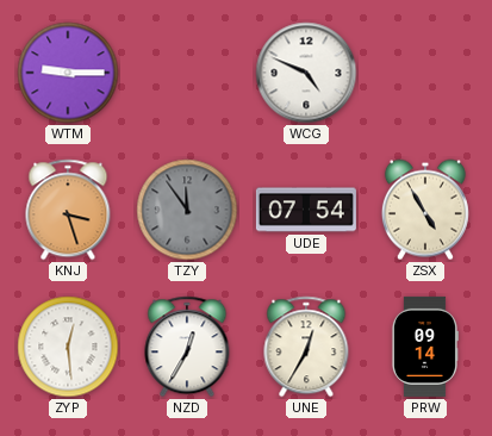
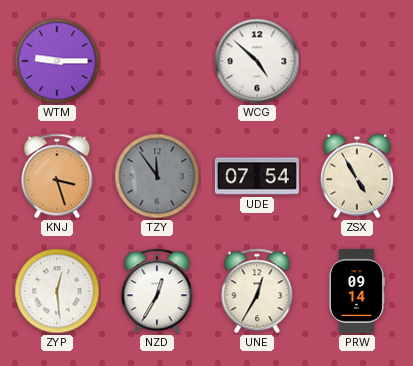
WCG: 4:49 -> 4:52
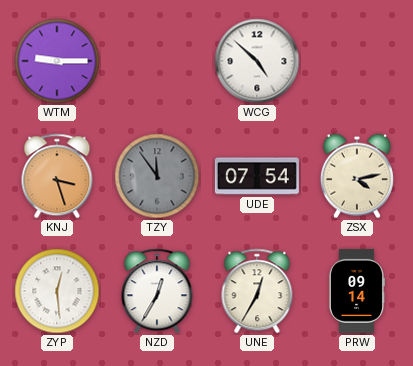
ZSX: 4:55 -> 4:13
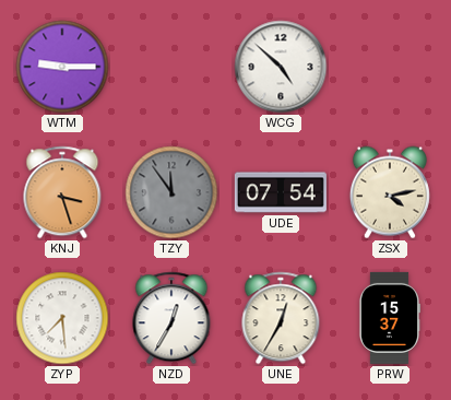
ZYP: 12:29 -> 7:29
PRW: 09:14 -> 15:37
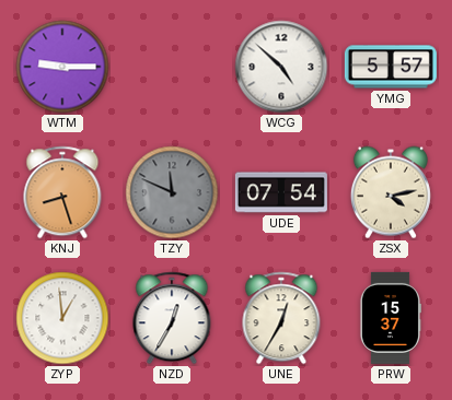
YMG: none -> 5:57
KNJ: 3:27 -> 8:27
TZY: 11:54 -> 11:49
ZYP: 7:29 -> 12:59
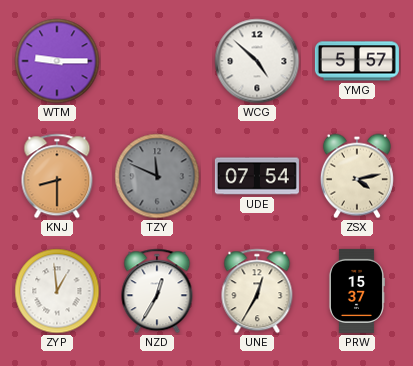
KNJ: 8:27 -> 8:30
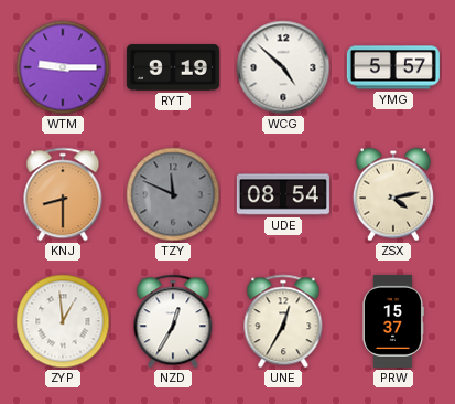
RYT: none -> 9:19
UDE: 07:54 -> 08:54
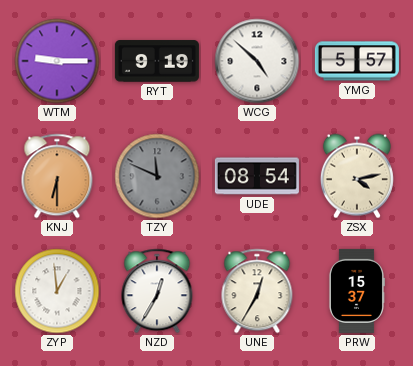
KNJ: 8:30 -> 6:30
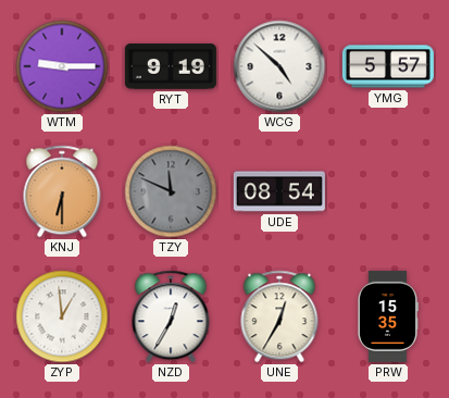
ZSX: 4:13 -> none
PRW: 15:37 -> 15:35
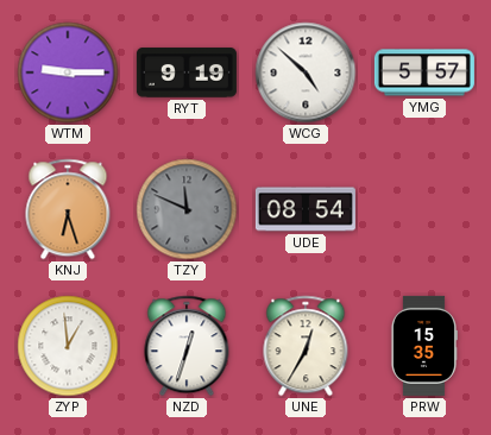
KNJ: 6:30 -> 6:27
NZD: 12:35 -> 12:33
